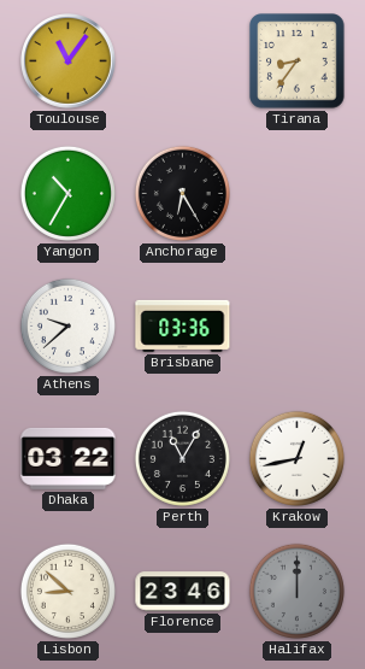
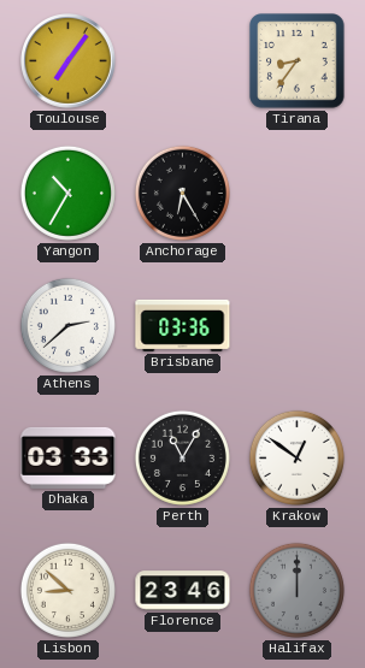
Toulouse: 11:06 -> 7:06
Athens: 9:38 -> 2:38
Dhaka: 03:22 -> 03:33
Krakow: 12:43 -> 12:51
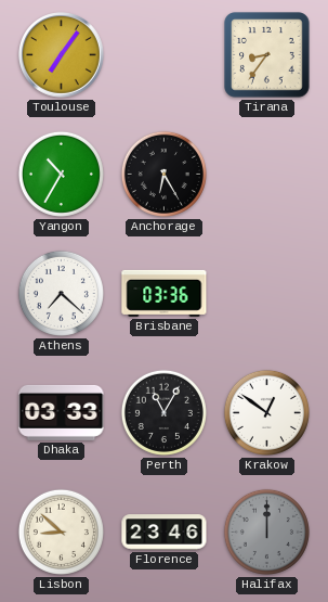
Athens: 2:38 -> 7:22
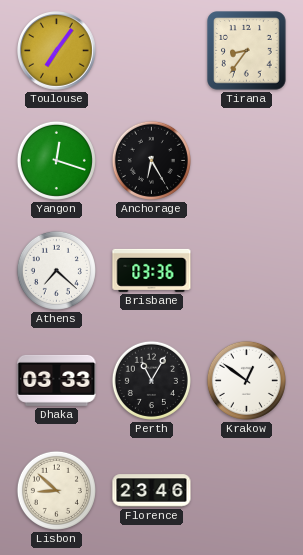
Yangon: 10:35 -> 12:18
Halifax: 12:00 -> none
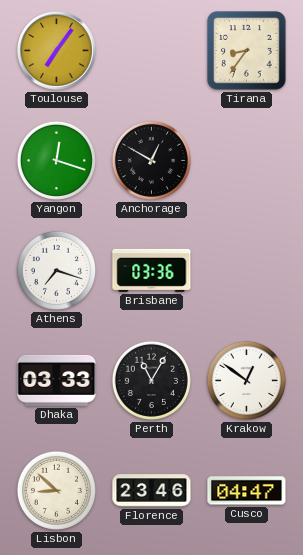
Anchorage: 6:25 -> 12:50
Athens: 7:22 -> 7:18
Cusco: none -> 04:47
